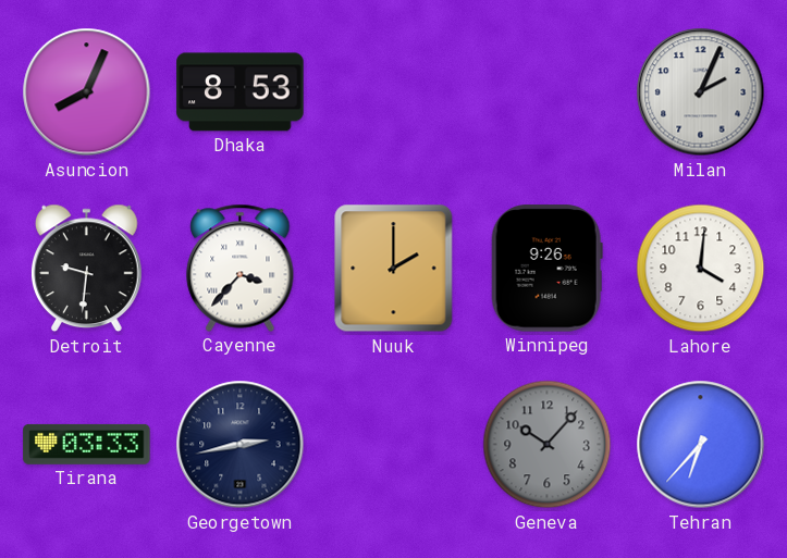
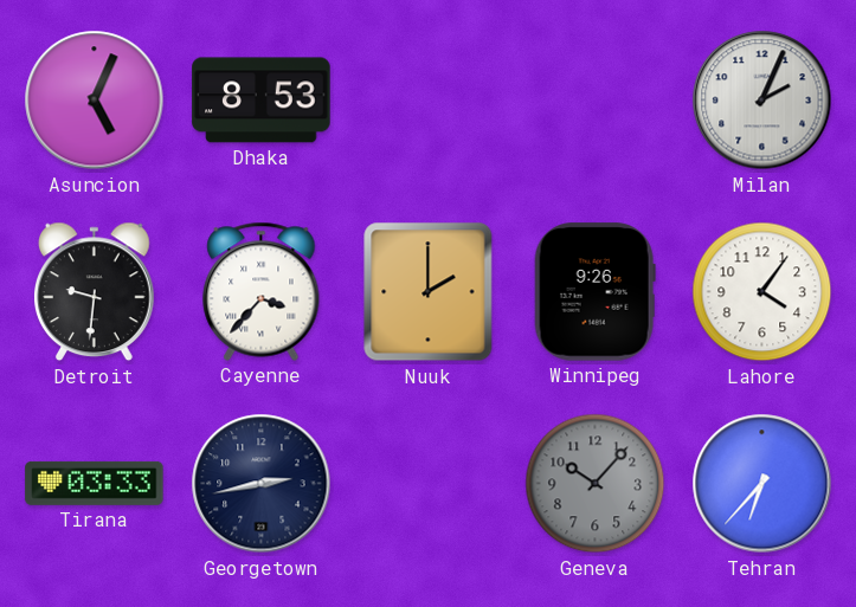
Asuncion: 8:04 -> 5:04
Lahore: 4:01 -> 4:06
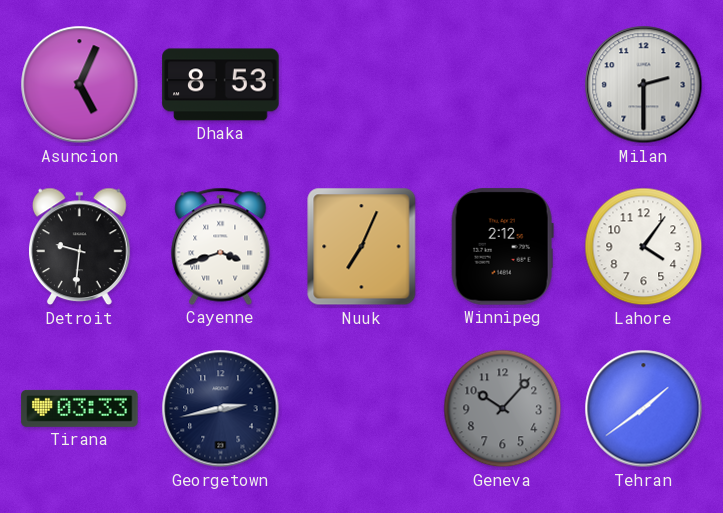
Milan: 2:04 -> 2:30
Cayenne: 3:37 -> 3:42
Nuuk: 2:00 -> 7:04
Winnipeg: 9:26 -> 2:12
Tehran: 6:37 -> 1:39
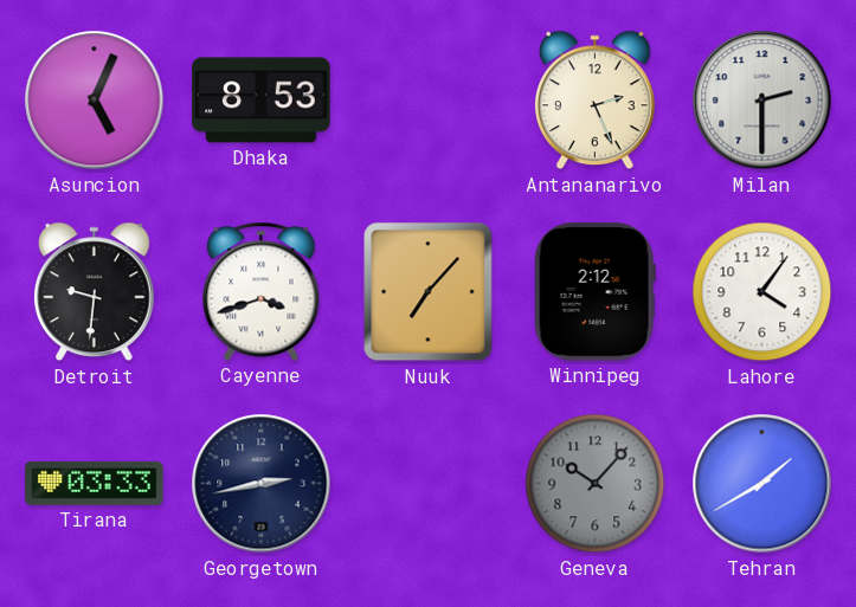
Antananarivo: none -> 2:26
Nuuk: 7:04 -> 7:07
Tehran: 1:39 -> 1:40
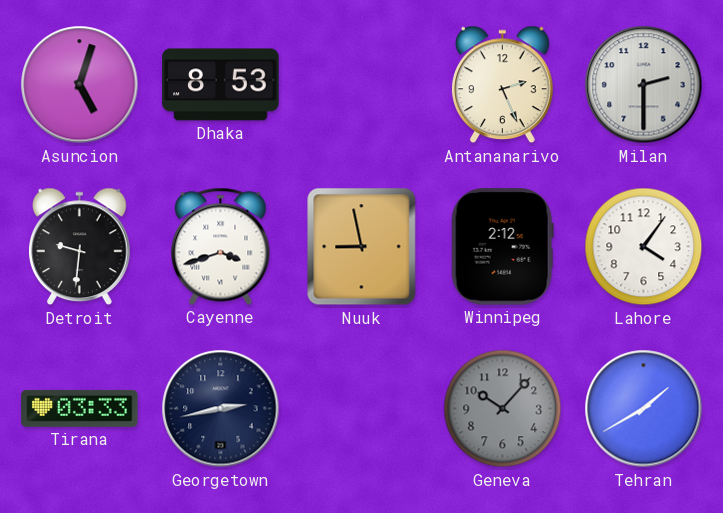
Asuncion: 5:04 -> 5:03
Nuuk: 7:07 -> 8:58
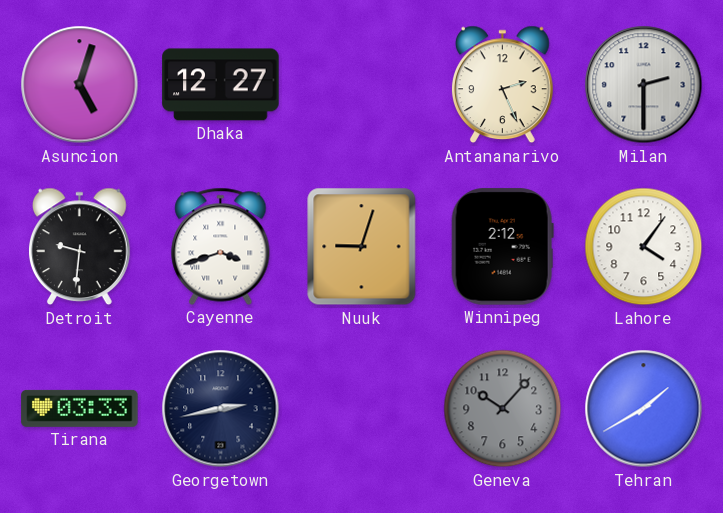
Dhaka: 8:53 -> 12:27
Nuuk: 8:58 -> 9:03
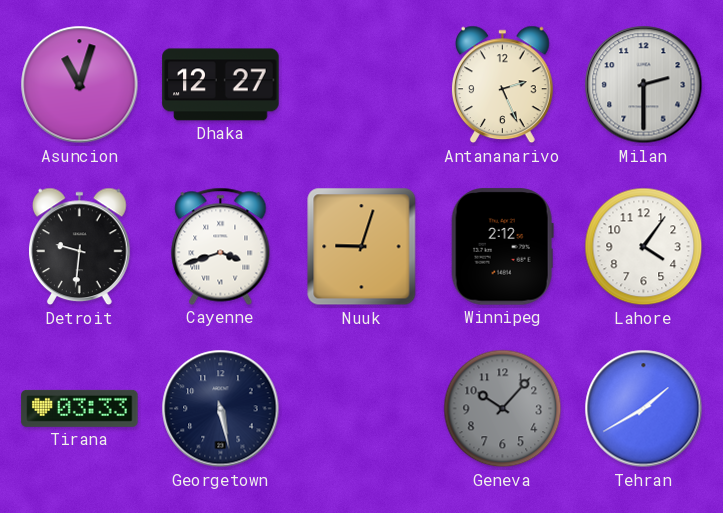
Asuncion: 5:03 -> 11:03
Georgetown: 2:43 -> 5:28
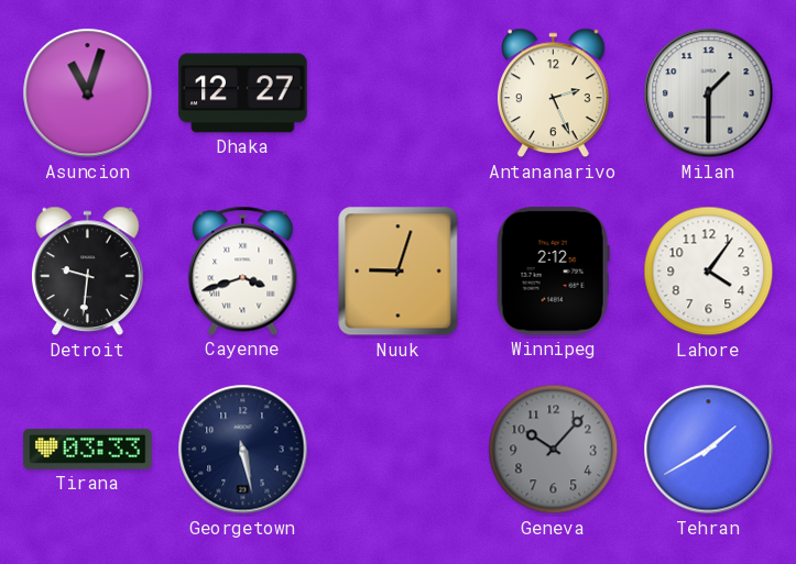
Milan: 2:30 -> 1:30
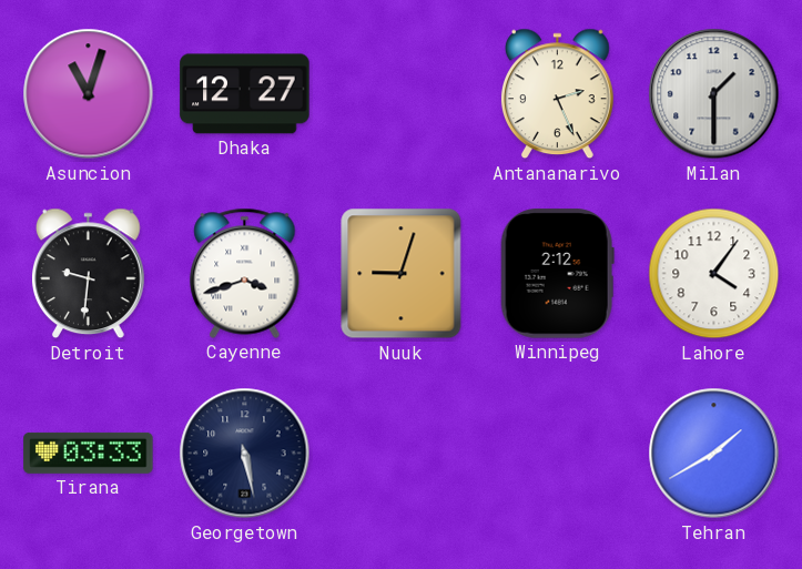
Geneva: 10:07 -> none
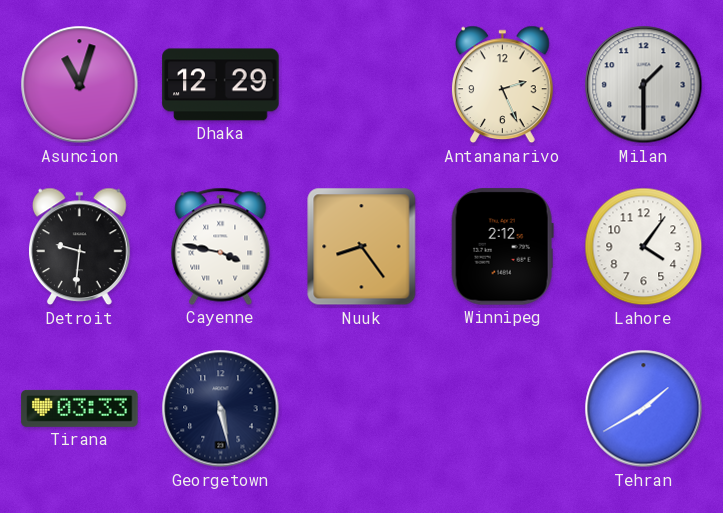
Dhaka: 12:27 -> 12:29
Cayenne: 3:42 -> 3:47
Nuuk: 9:03 -> 8:24
